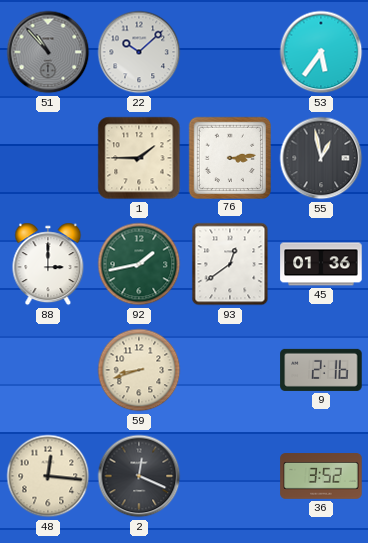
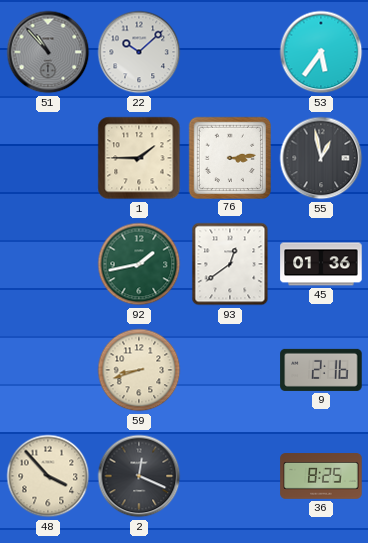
88: 3:00 -> none
48: 12:16 -> 3:53
36: 3:52 -> 8:25
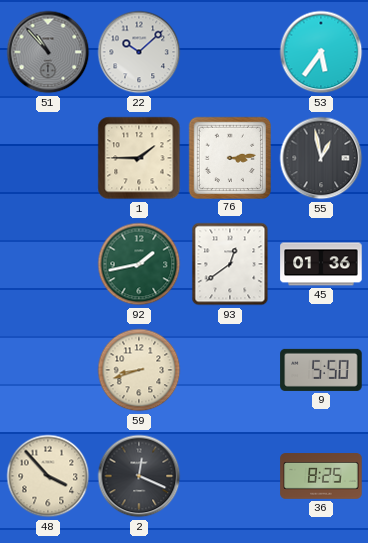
9: 2:16 -> 5:50
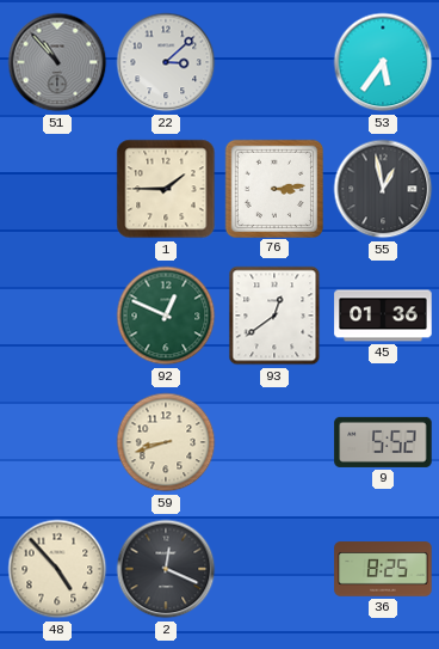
22: 10:08 -> 3:08
92: 1:43 -> 12:49
9: 5:50 -> 5:52
48: 3:53 -> 4:53
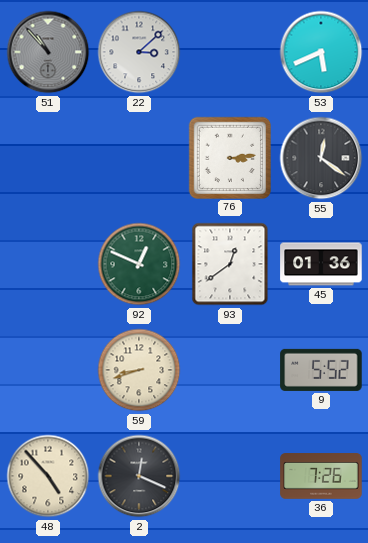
53: 5:36 -> 5:41
1: 1:45 -> none
55: 12:58 -> 12:21
36: 8:25 -> 7:26
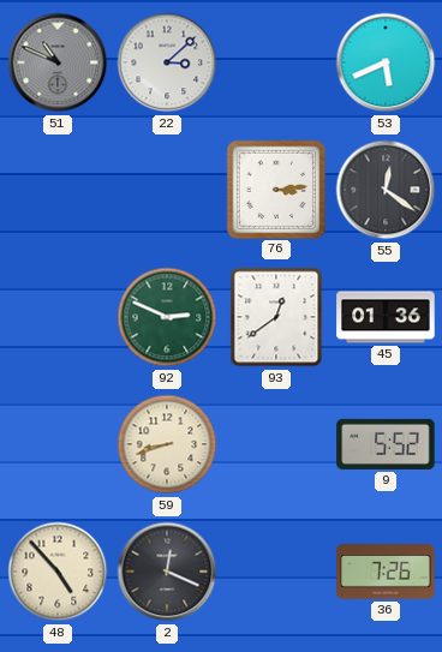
51: 10:53 -> 10:49
92: 12:49 -> 2:49
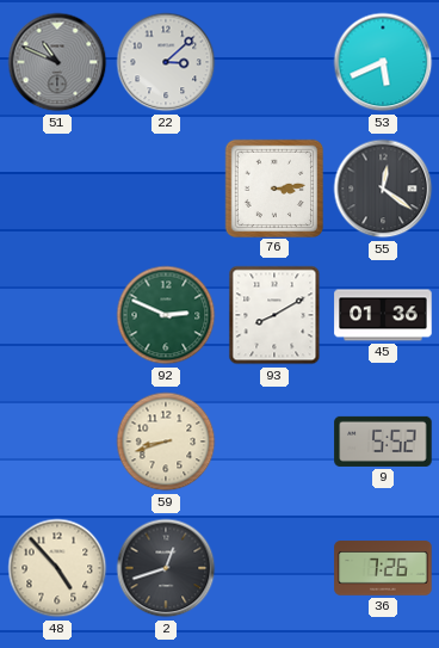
93: 12:39 -> 8:10
2: 12:19 -> 12:42
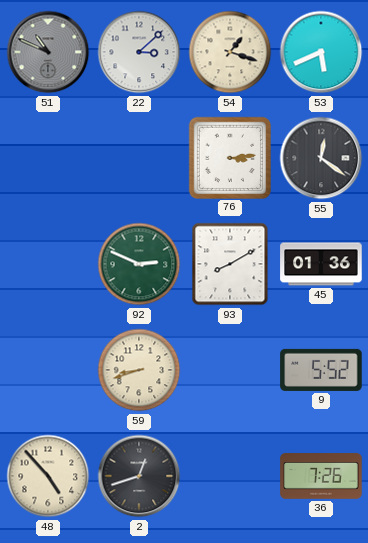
54: none -> 1:18
